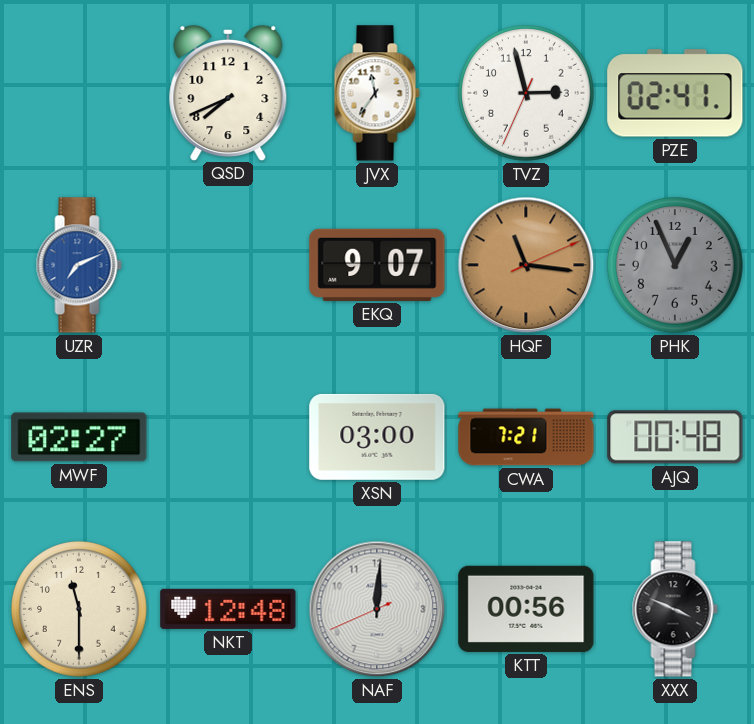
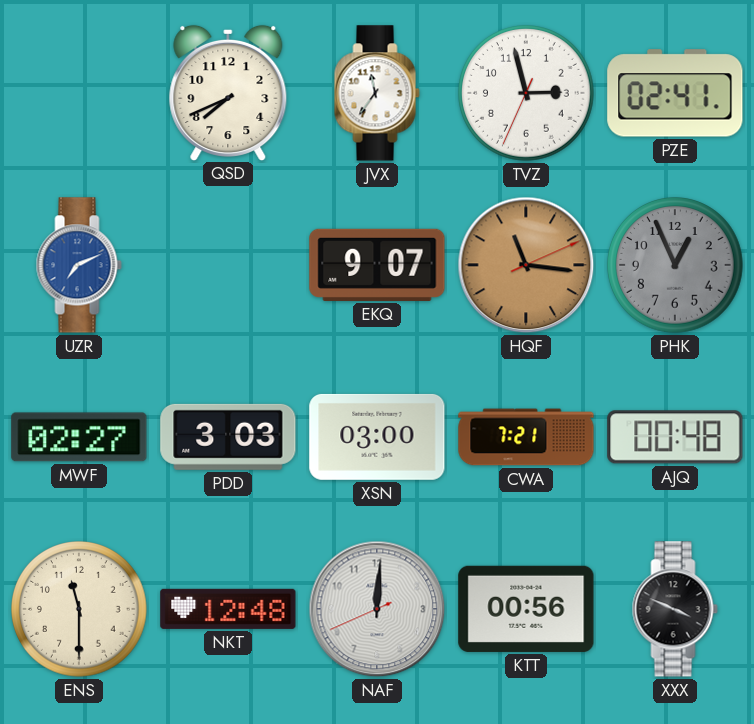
PDD: none -> 3:03
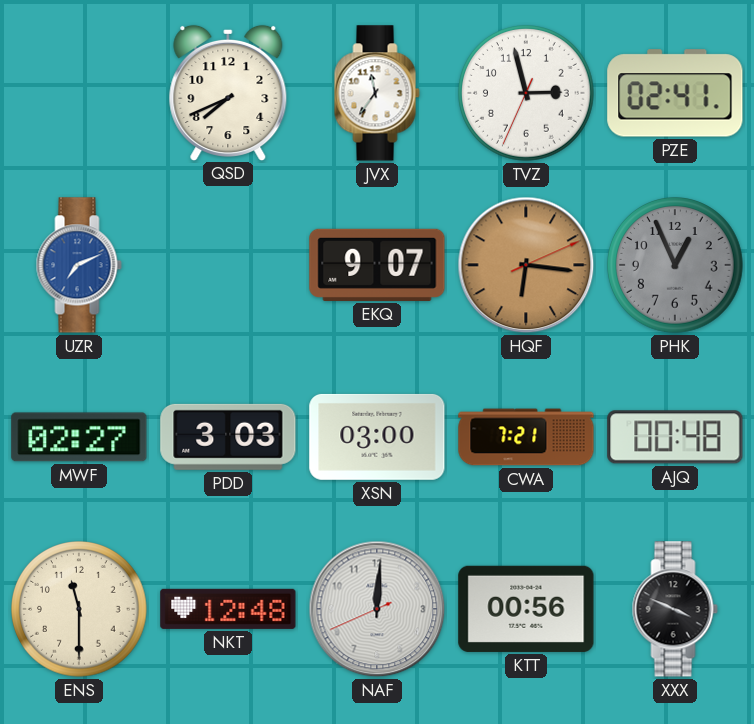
HQF: 11:16 -> 6:16
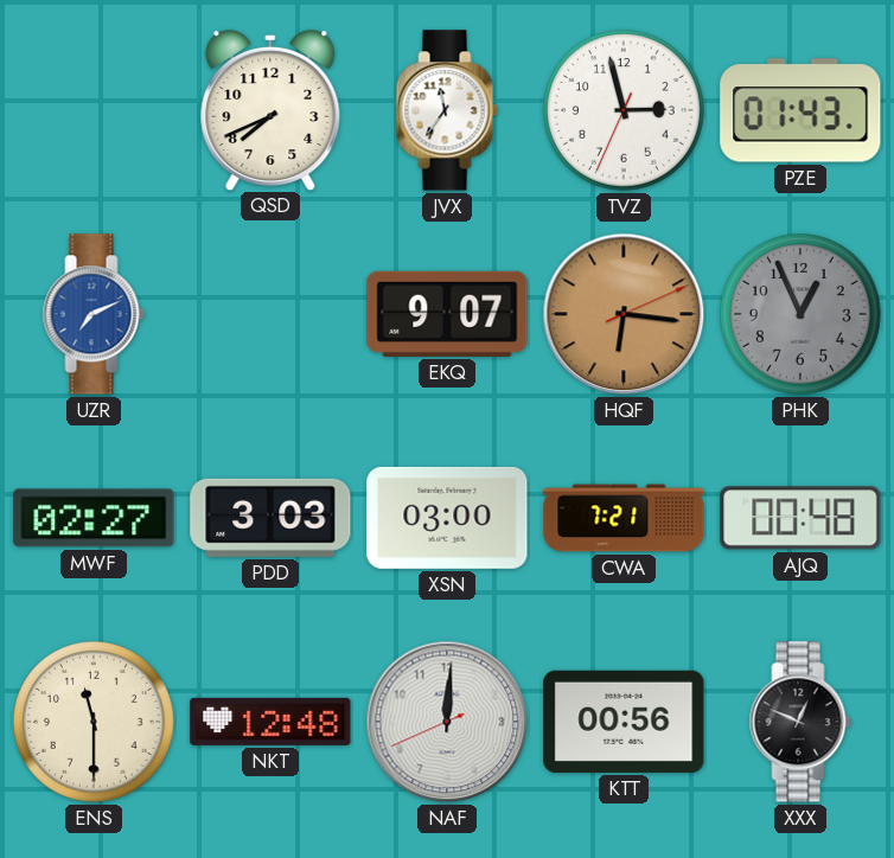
PZE: 02:41 -> 01:43
XXX: 3:49 -> 12:49
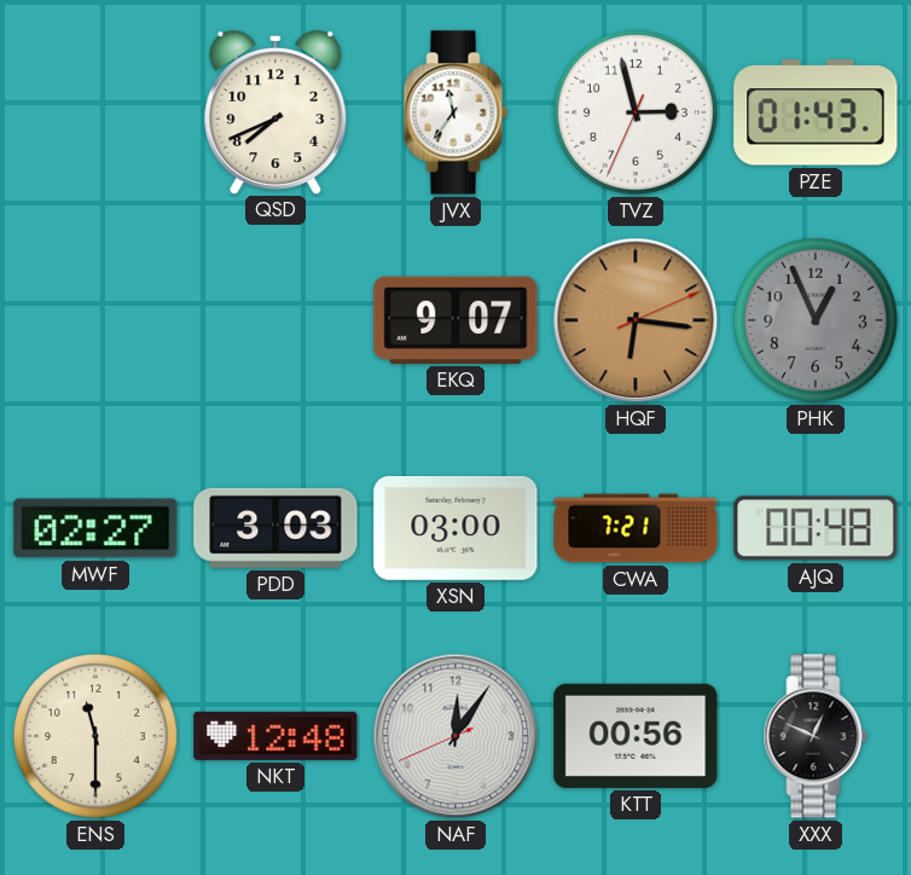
UZR: 7:11 -> none
NAF: 12:00 -> 12:05
